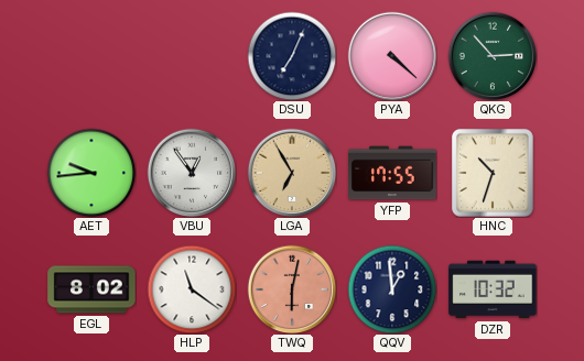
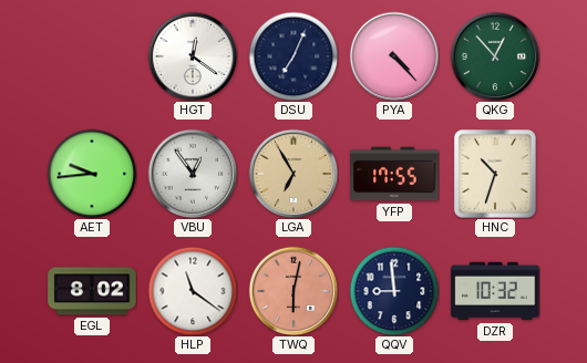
HGT: none -> 12:21
PYA: 4:22 -> 4:23
QKG: 2:53 -> 12:53
QQV: 12:59 -> 8:59
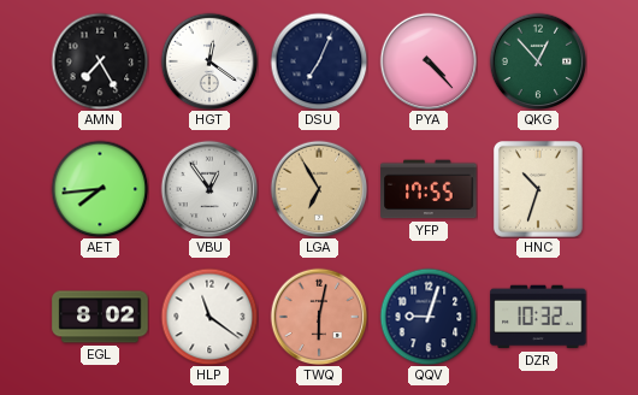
AMN: none -> 7:25
AET: 9:44 -> 7:44
QQV: 8:59 -> 9:03
